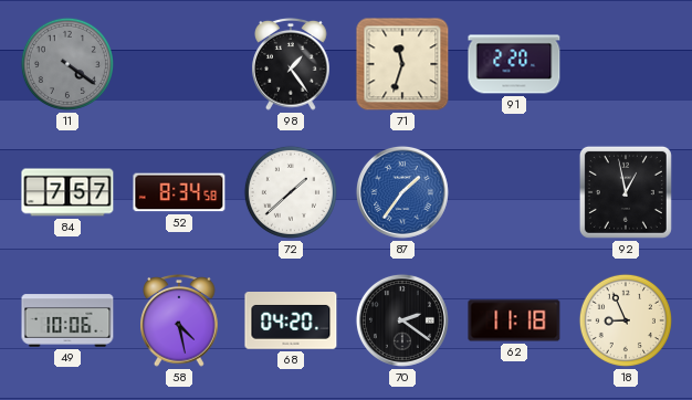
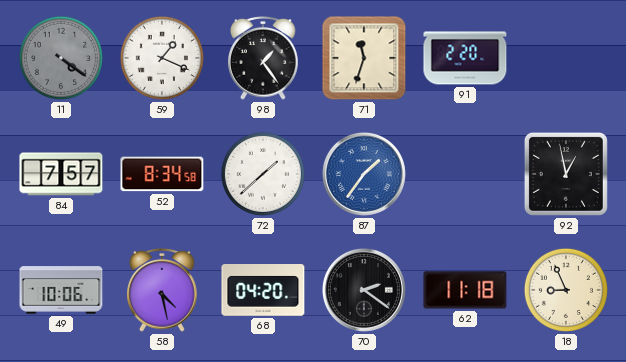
59: none -> 1:19
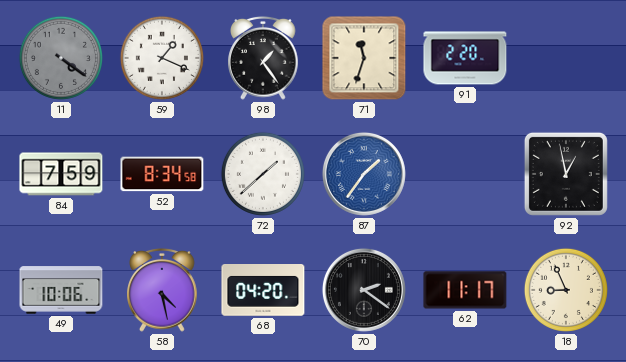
84: 7:57 -> 7:59
62: 11:18 -> 11:17
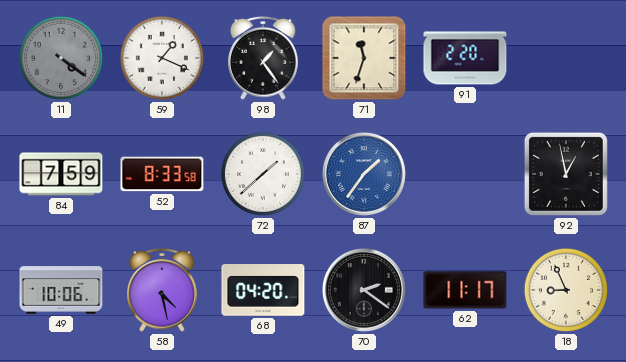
52: 8:34 -> 8:33
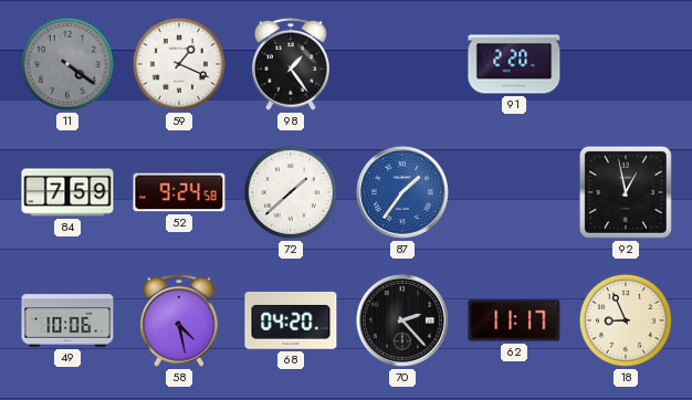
71: 11:33 -> none
52: 8:33 -> 9:24
70: 2:21 -> 2:23
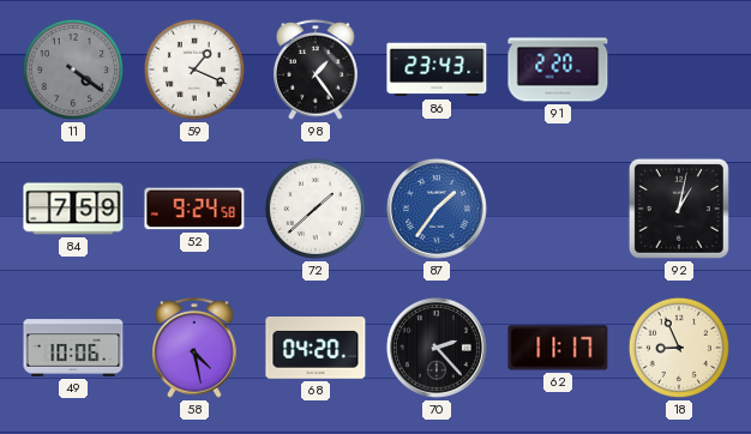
86: none -> 23:43
92: 12:58 -> 1:02
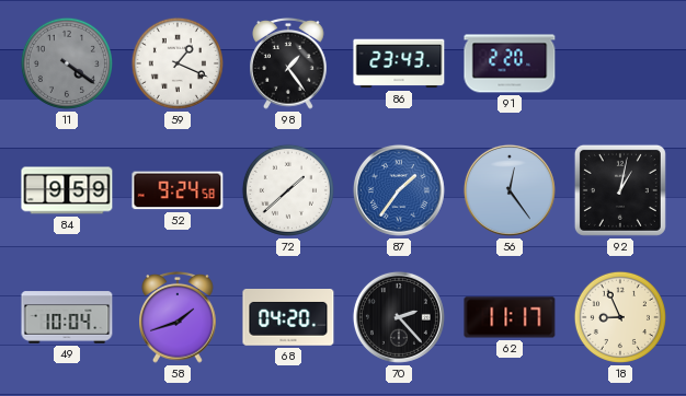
84: 7:59 -> 9:59
56: none -> 12:24
49: 10:06 -> 10:04
58: 4:28 -> 1:42
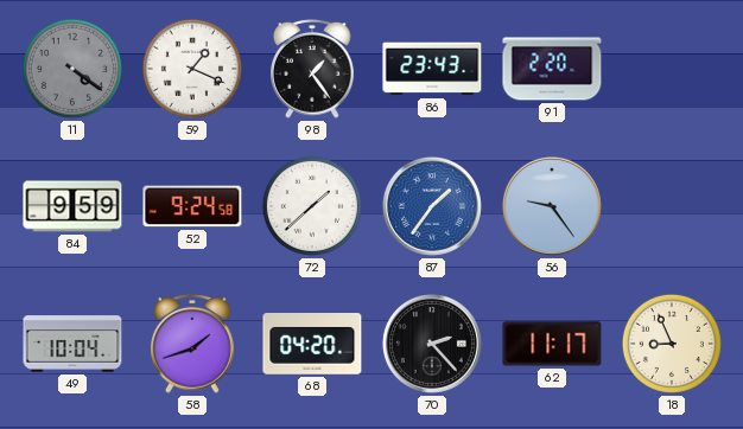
56: 12:24 -> 9:24
92: 1:02 -> none
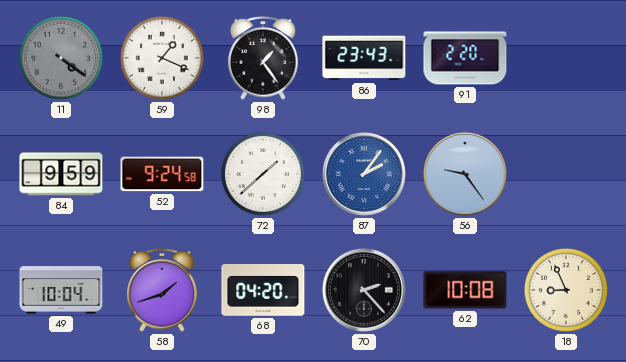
87: 1:36 -> 2:06
62: 11:17 -> 10:08
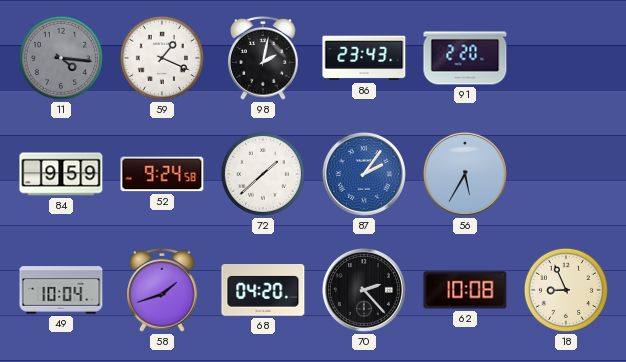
11: 4:21 -> 4:16
98: 1:24 -> 2:02
56: 9:24 -> 5:35
